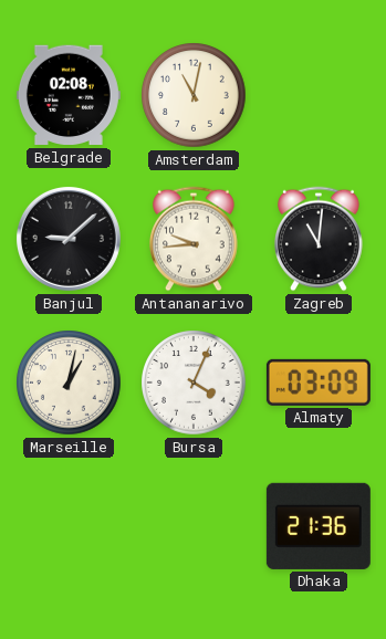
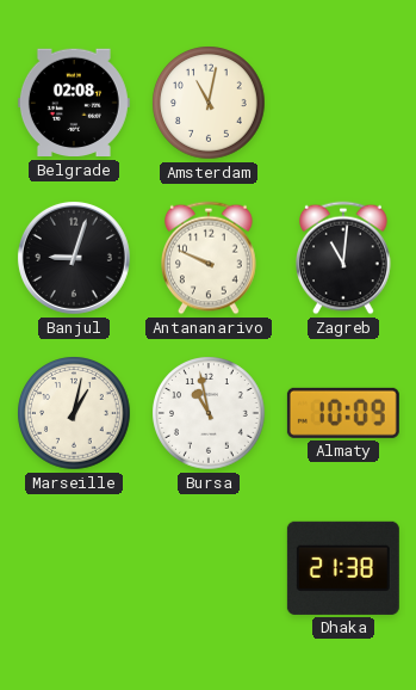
Banjul: 9:08 -> 9:03
Antananarivo: 9:44 -> 9:49
Bursa: 4:04 -> 10:58
Almaty: 03:09 -> 10:09
Dhaka: 21:36 -> 21:38
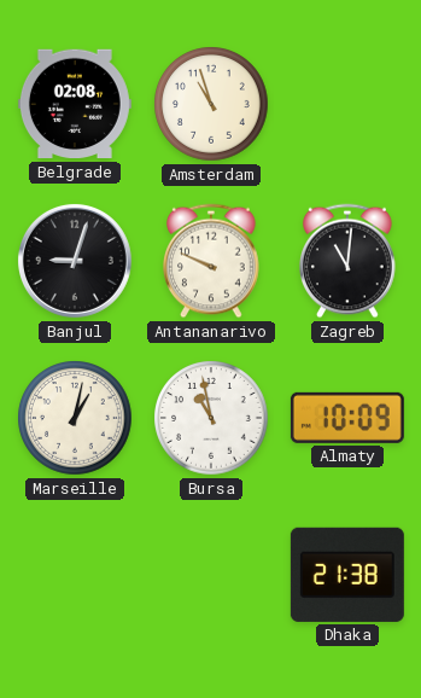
Amsterdam: 11:02 -> 10:57
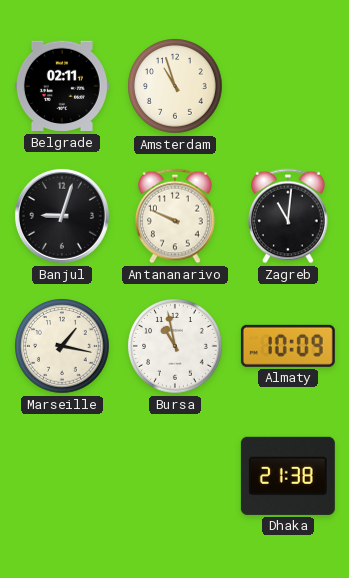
Belgrade: 02:08 -> 02:11
Marseille: 1:02 -> 1:17
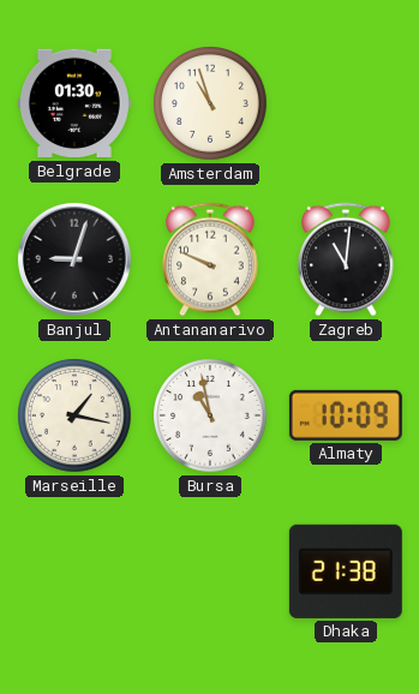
Belgrade: 02:11 -> 01:30
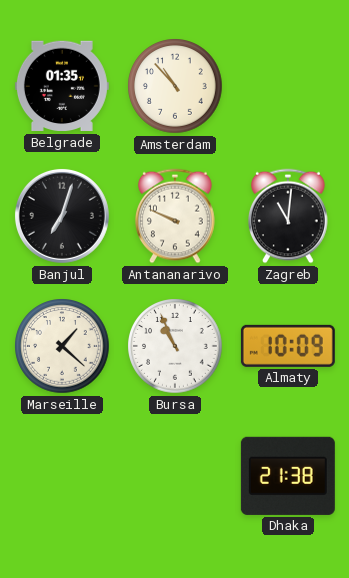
Belgrade: 01:30 -> 01:35
Amsterdam: 10:57 -> 10:53
Banjul: 9:03 -> 7:03
Marseille: 1:17 -> 1:22
Bursa: 10:58 -> 10:56
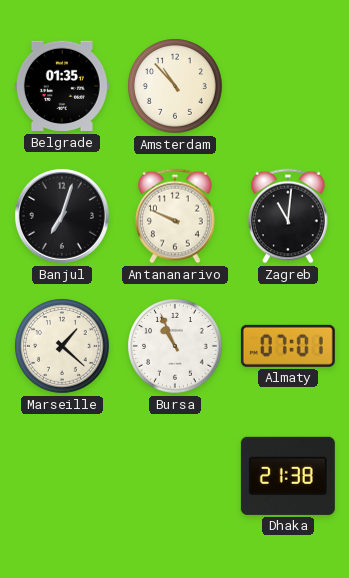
Almaty: 10:09 -> 07:01
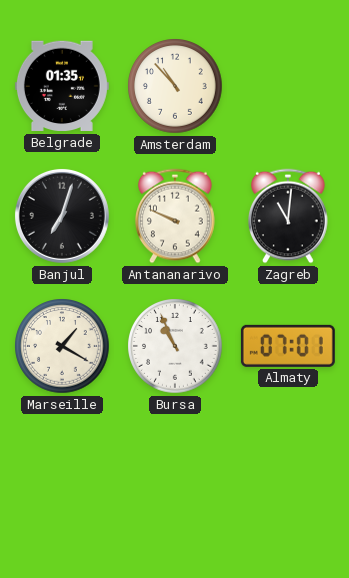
Marseille: 1:22 -> 1:20
Dhaka: 21:38 -> none
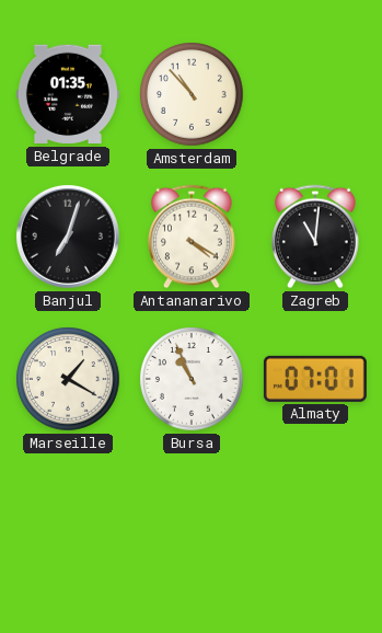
Antananarivo: 9:49 -> 4:20
